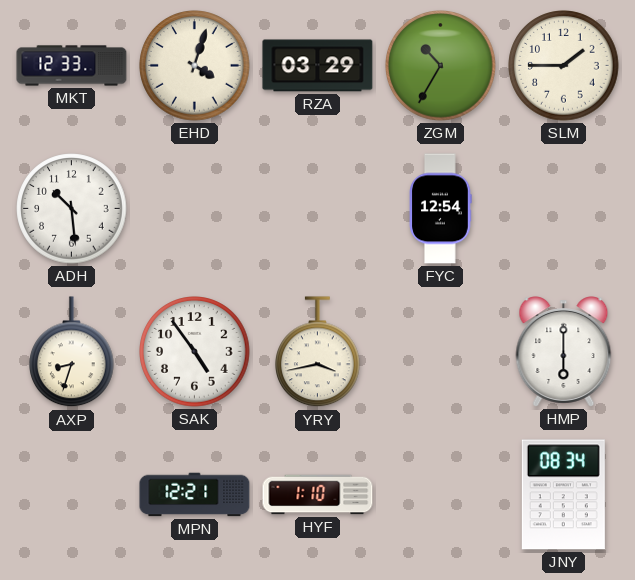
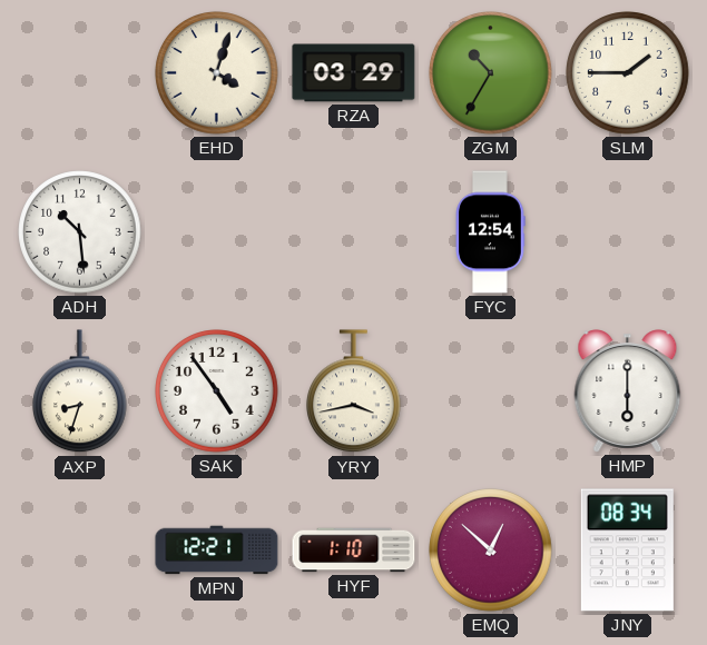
MKT: 12:33 -> none
EMQ: none -> 12:52
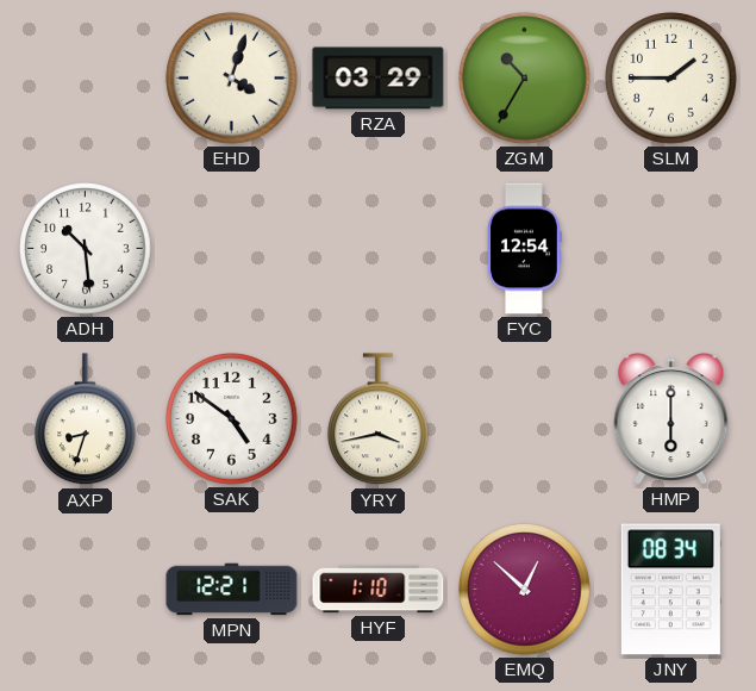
SAK: 4:54 -> 4:51
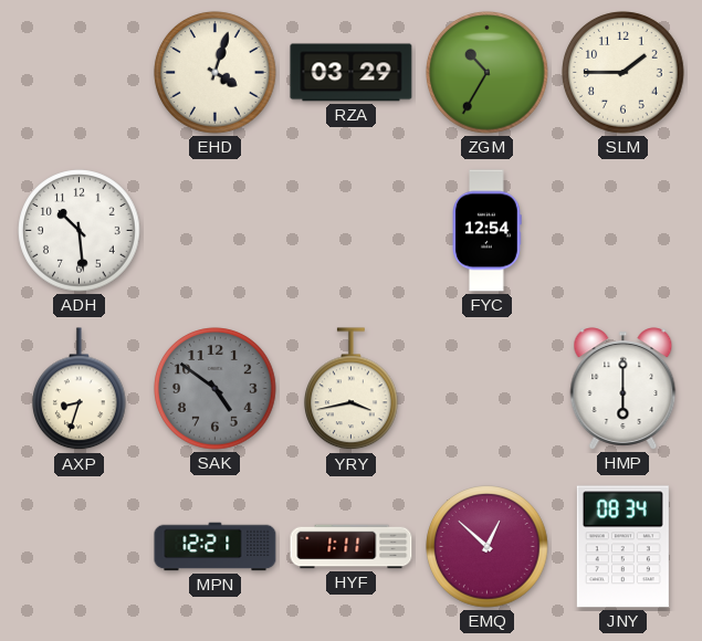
SAK dial: white -> grey
HYF: 1:10 -> 1:11
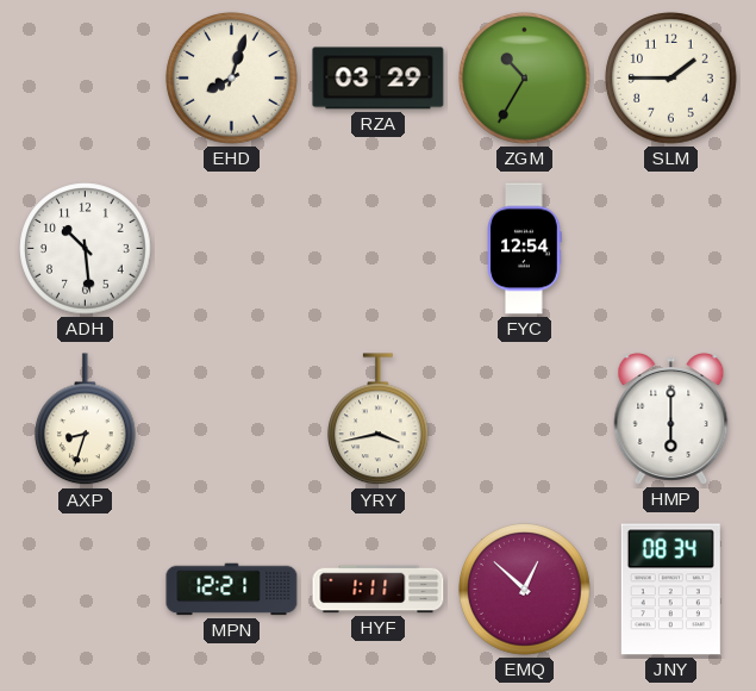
EHD: 4:03 -> 8:03
SAK: 4:51 -> none
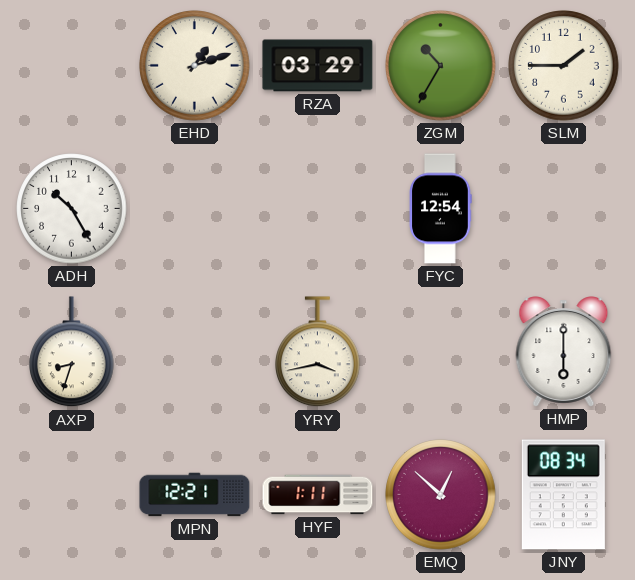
EHD: 8:03 -> 1:12
ADH: 10:29 -> 10:25
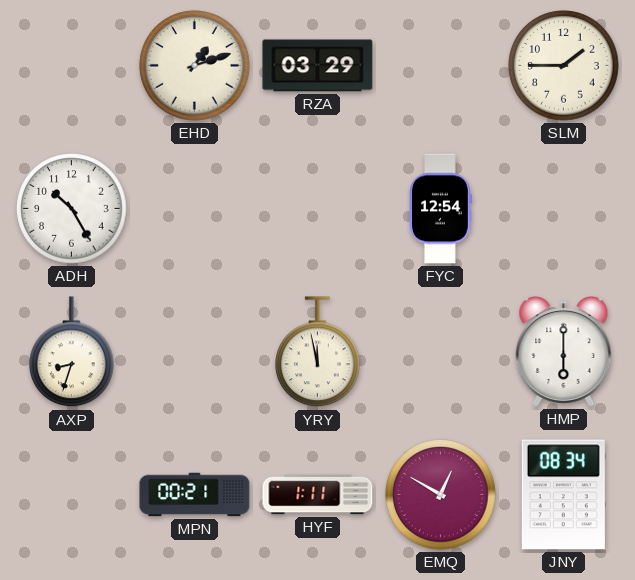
ZGM: 10:35 -> none
YRY: 3:43 -> 11:58
MPN: 12:21 -> 00:21
EMQ: 12:52 -> 12:50
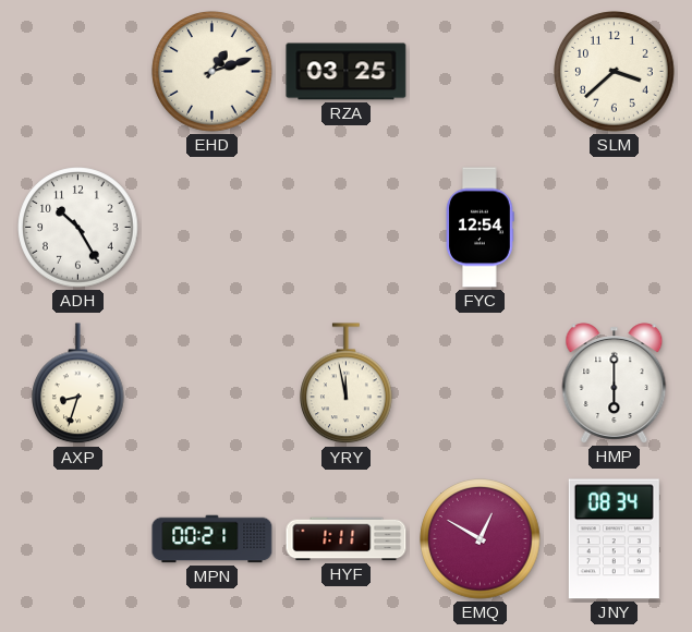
RZA: 03:29 -> 03:25
SLM: 1:45 -> 3:38
